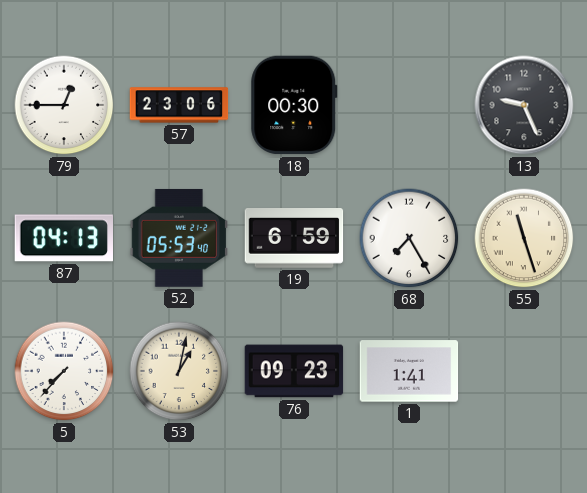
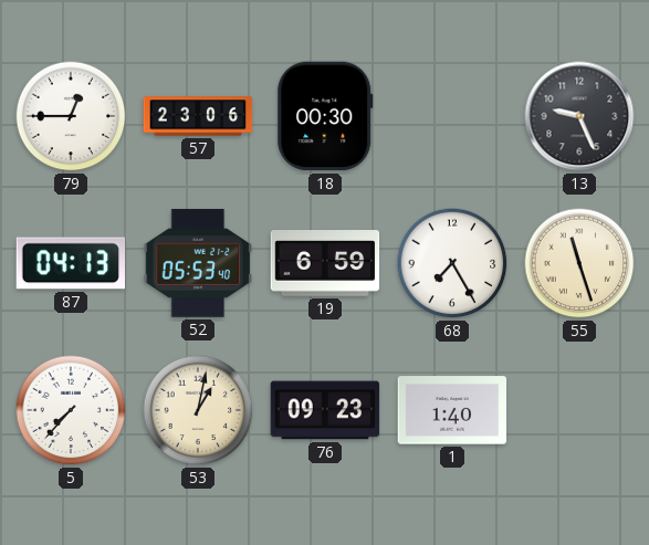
1: 1:41 -> 1:40
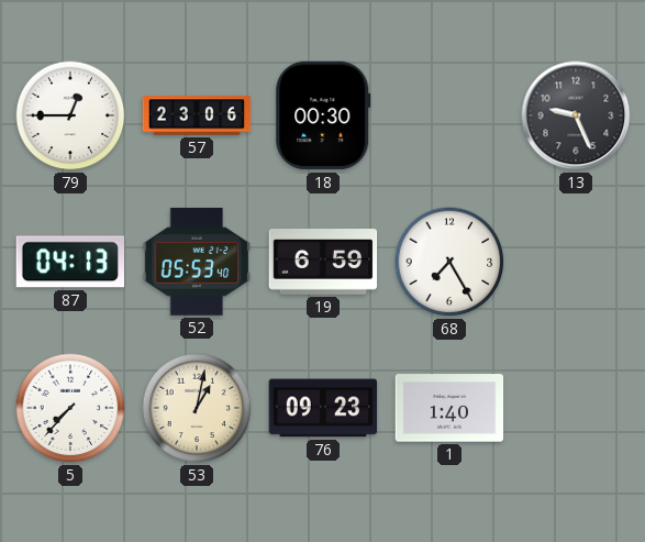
55: 11:27 -> none
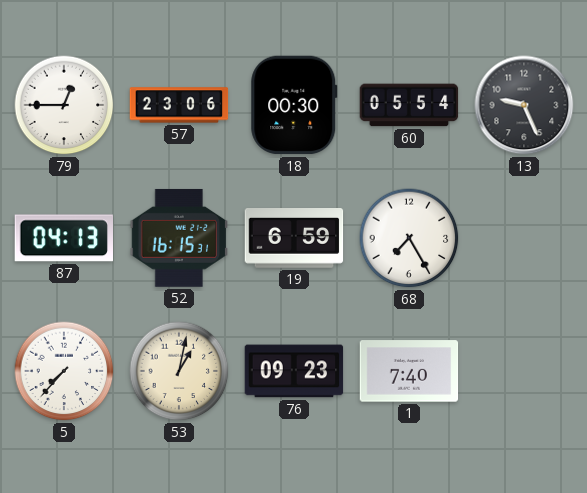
60: none -> 05:54
52: 05:53 -> 16:15
1: 1:40 -> 7:40
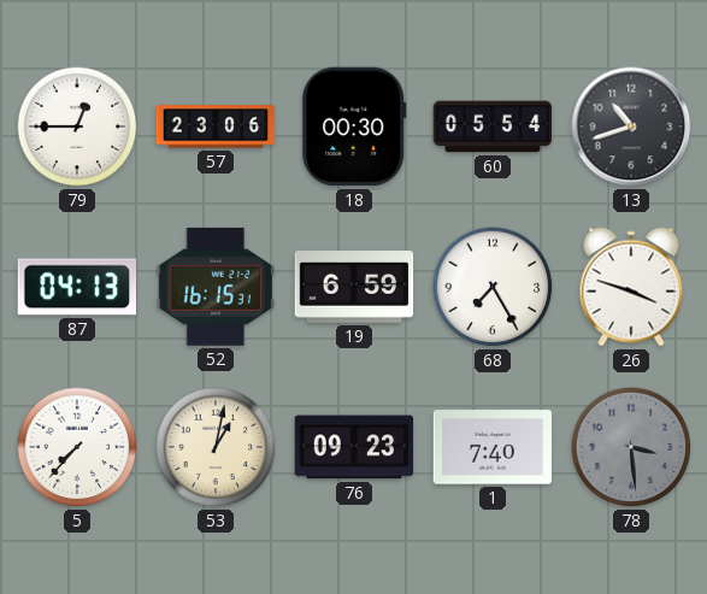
13: 9:26 -> 10:42
26: none -> 3:48
78: none -> 3:29
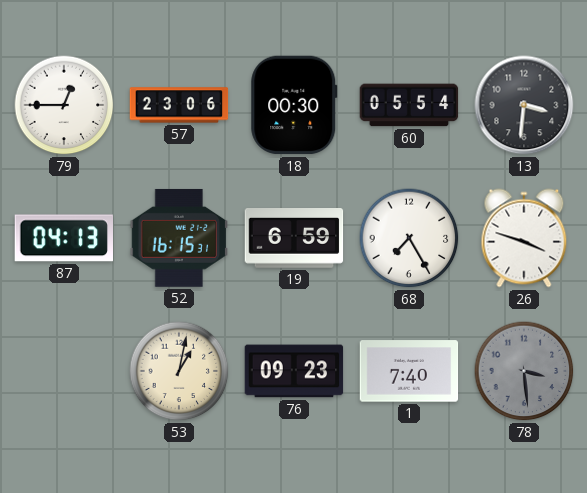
13: 10:42 -> 3:31
5: 7:37 -> none
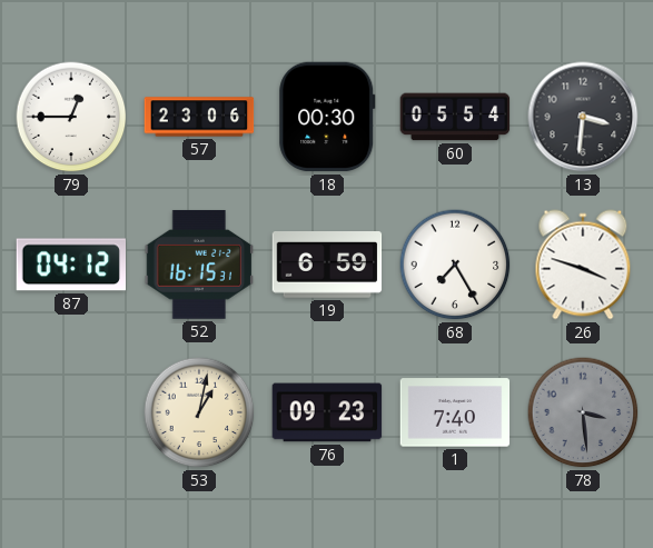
87: 04:13 -> 04:12
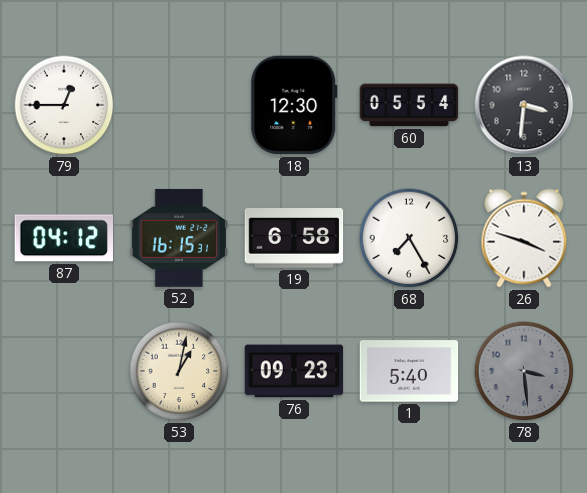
57: 23:06 -> none
18: 00:30 -> 12:30
19: 6:59 -> 6:58
1: 7:40 -> 5:40
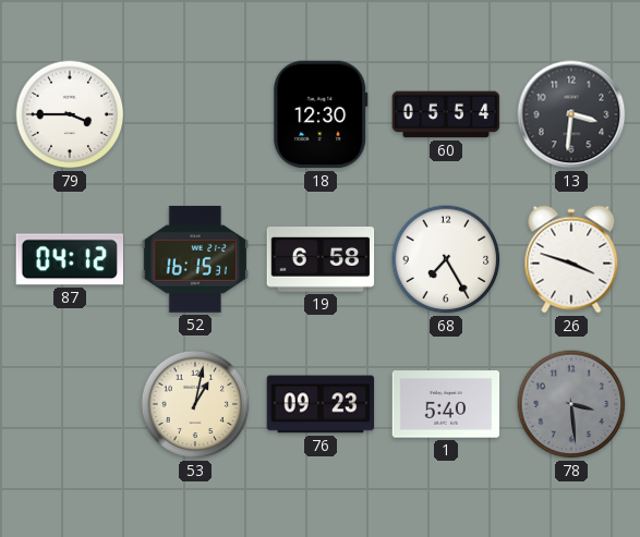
79: 12:45 -> 3:45
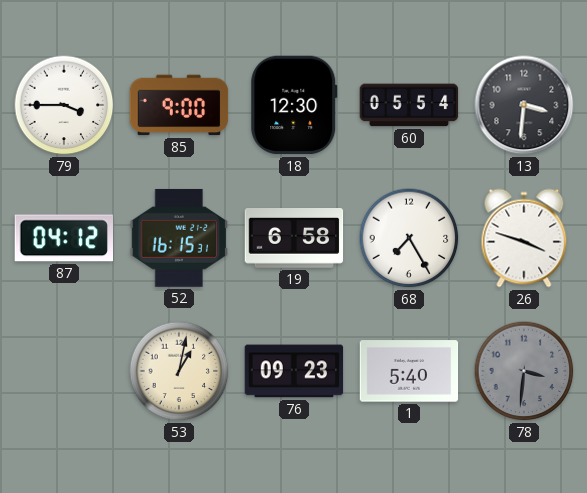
85: none -> 9:00
78: 3:29 -> 3:31
